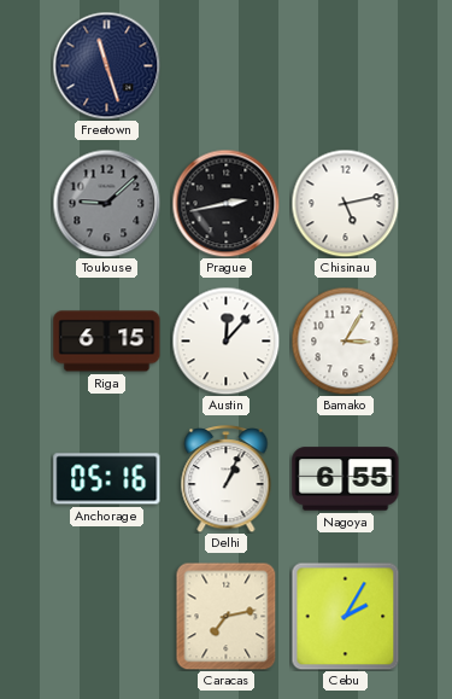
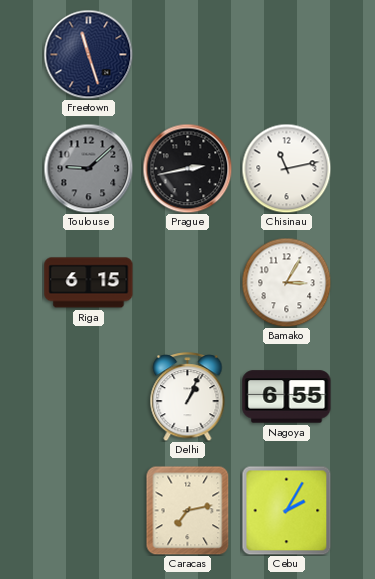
Chisinau: 5:13 -> 11:13
Austin: 12:07 -> none
Anchorage: 05:16 -> none
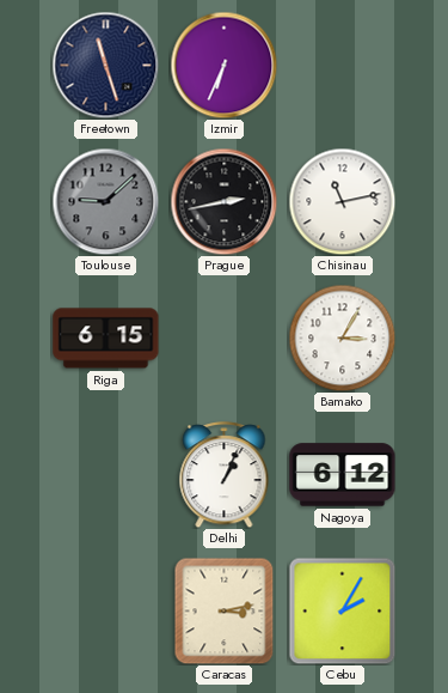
Izmir: none -> 6:34
Nagoya: 6:55 -> 6:12
Caracas: 7:13 -> 3:13
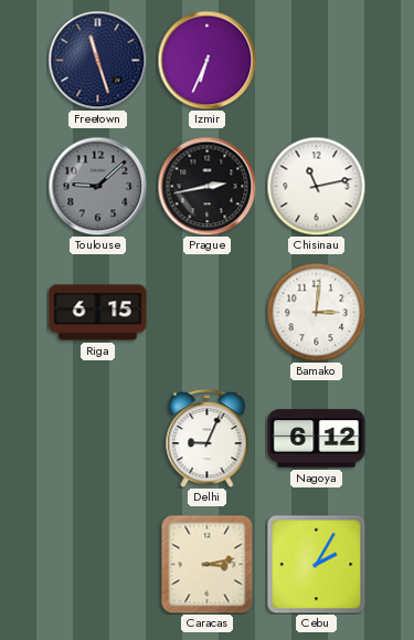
Bamako: 3:05 -> 3:01
Delhi: 1:04 -> 9:04
